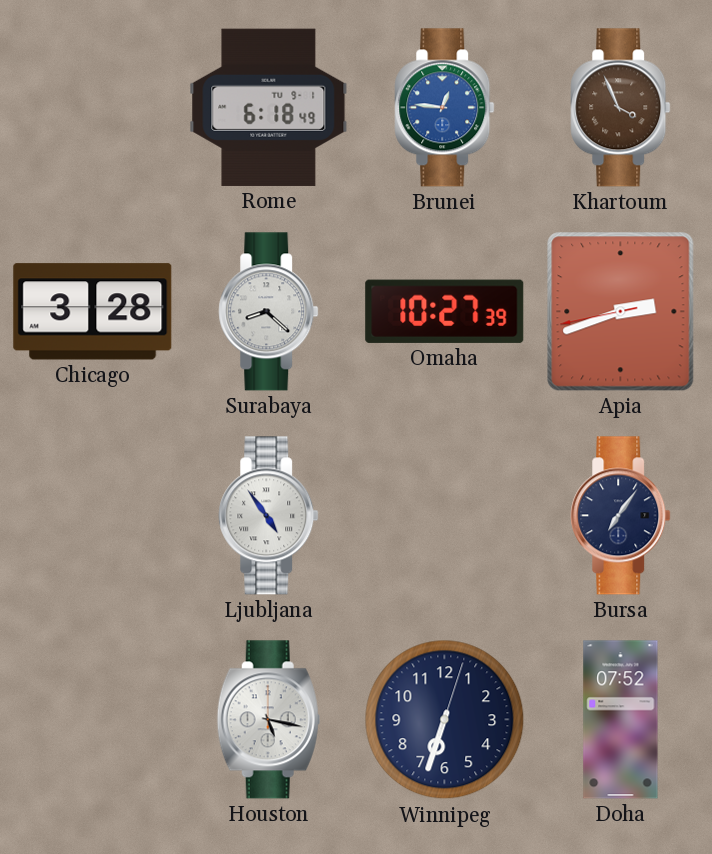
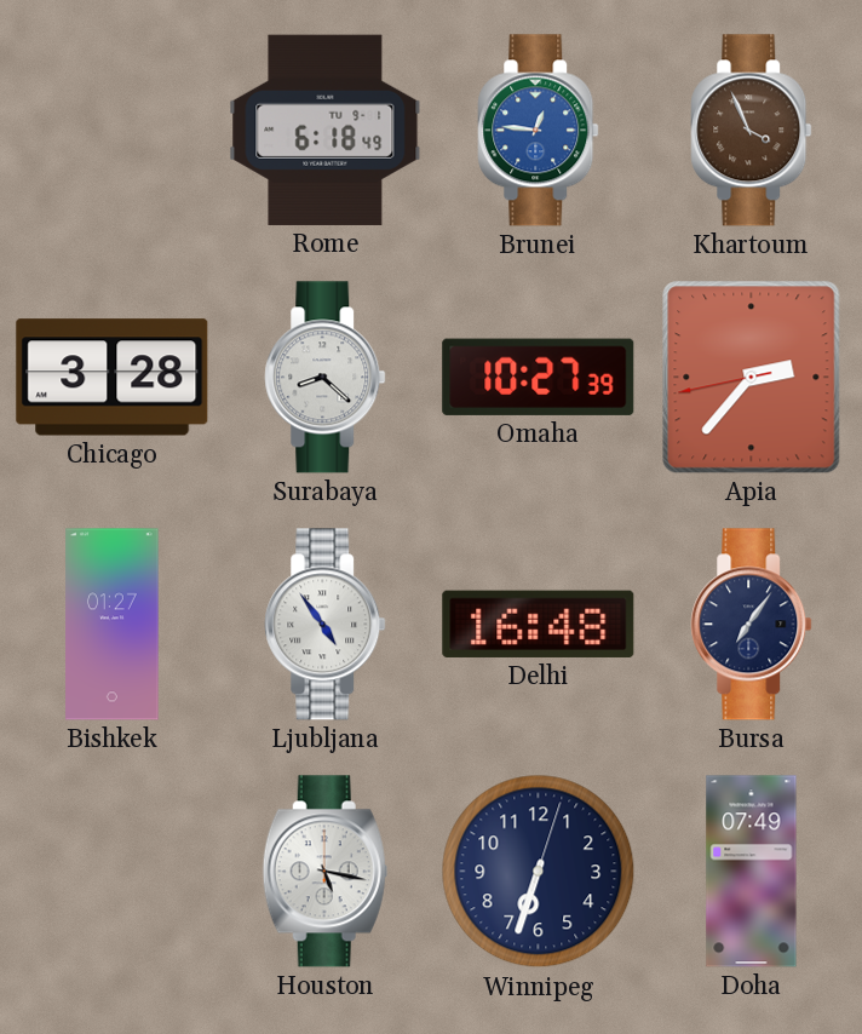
Apia: 2:41 -> 2:36
Bishkek: none -> 01:27
Delhi: none -> 16:48
Doha: 07:52 -> 07:49
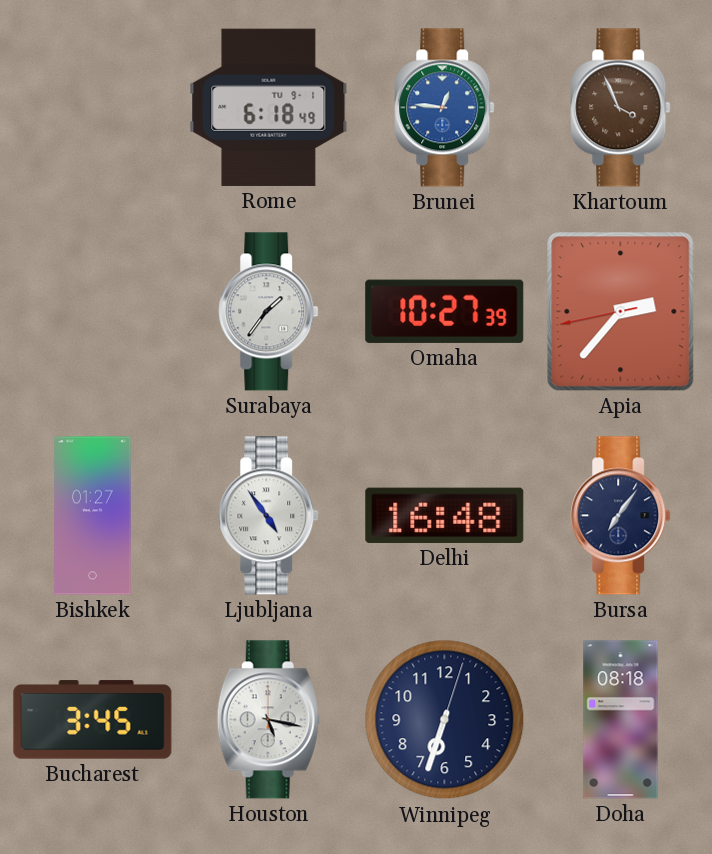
Chicago: 3:28 -> none
Surabaya: 8:22 -> 1:36
Bucharest: none -> 3:45
Doha: 07:49 -> 08:18
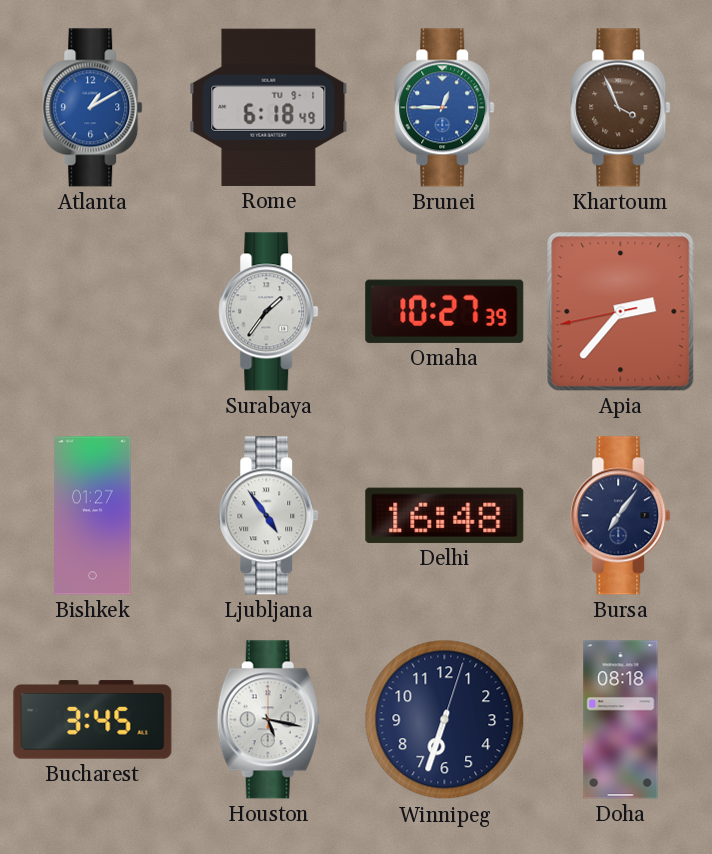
Atlanta: none -> 1:10
Brunei: 12:46 -> 12:45
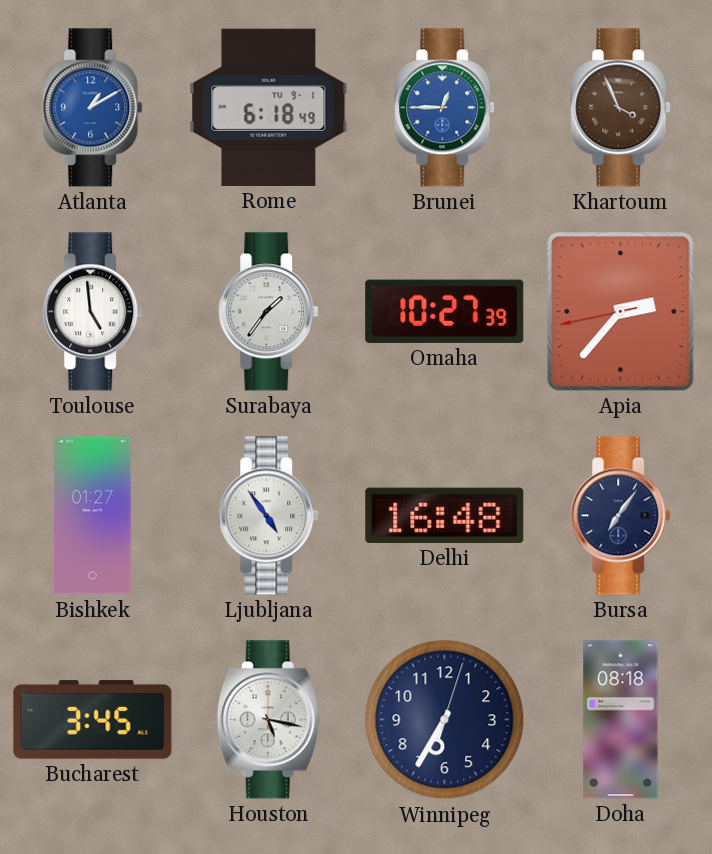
Toulouse: none -> 4:59
Winnipeg: 6:33 -> 6:35
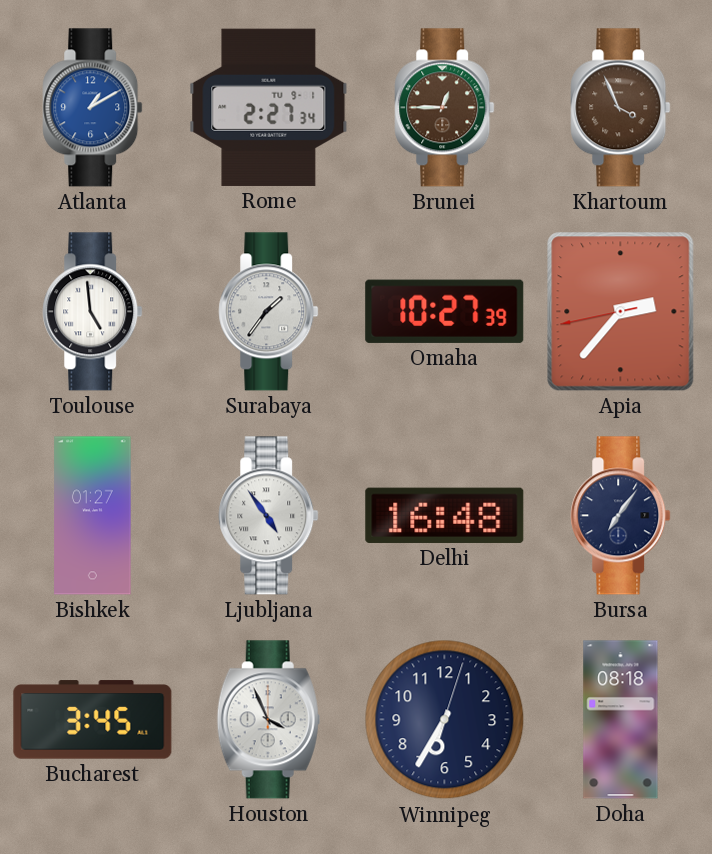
Rome: 6:18 -> 2:27
Brunei dial: blue -> brown
Houston: 5:17 -> 3:56
